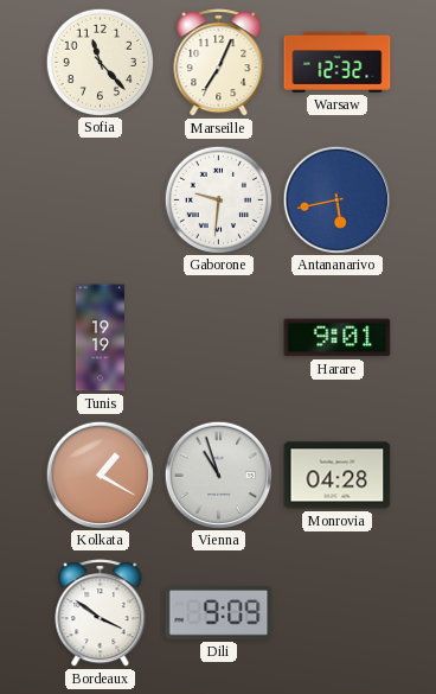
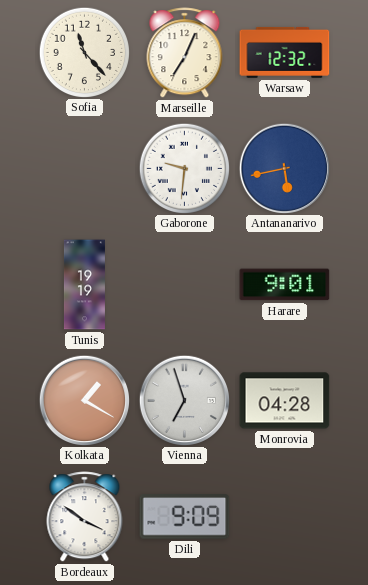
Vienna: 10:57 -> 6:57
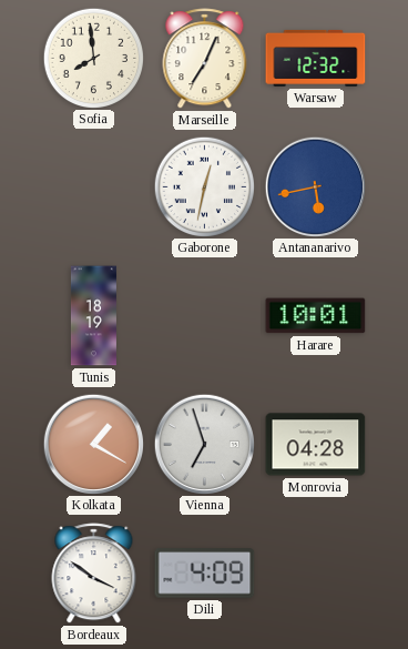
Sofia: 11:23 -> 7:59
Gaborone: 9:31 -> 12:32
Tunis: 19:19 -> 18:19
Harare: 9:01 -> 10:01
Dili: 9:09 -> 4:09
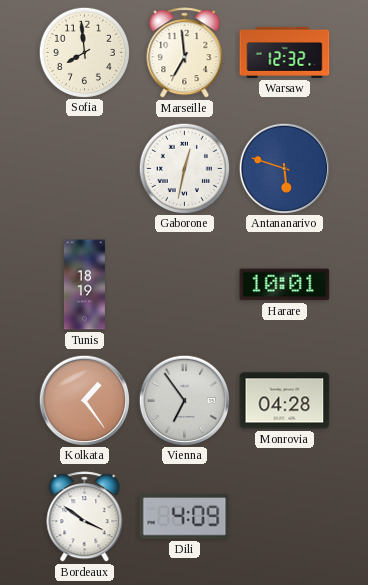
Marseille: 7:04 -> 6:59
Antananarivo: 5:43 -> 5:48
Kolkata: 1:20 -> 1:24
Vienna: 6:57 -> 6:54
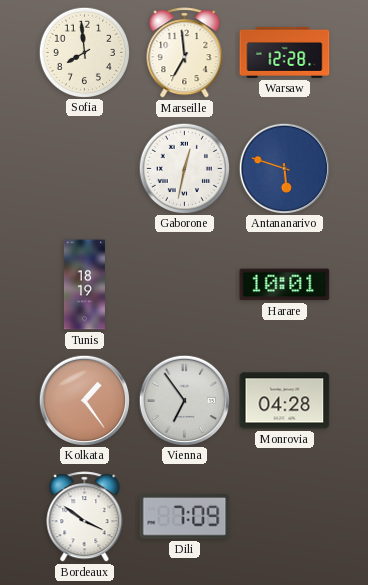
Warsaw: 12:32 -> 12:28
Dili: 4:09 -> 7:09
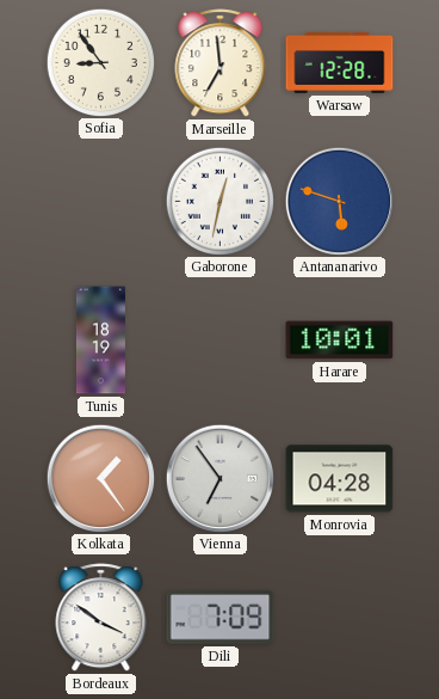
Sofia: 7:59 -> 8:54
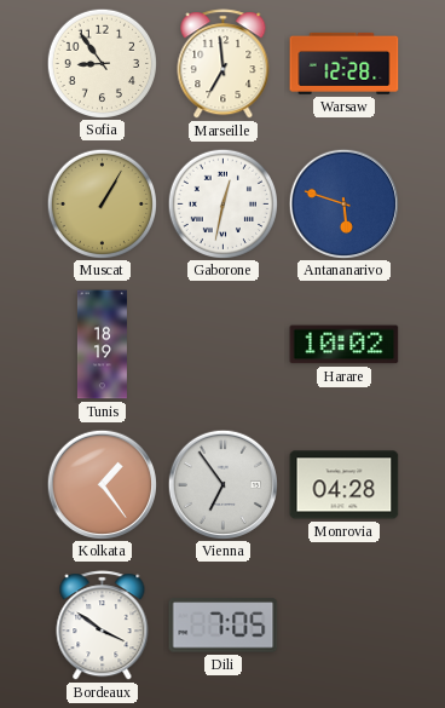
Muscat: none -> 1:05
Harare: 10:01 -> 10:02
Dili: 7:09 -> 7:05
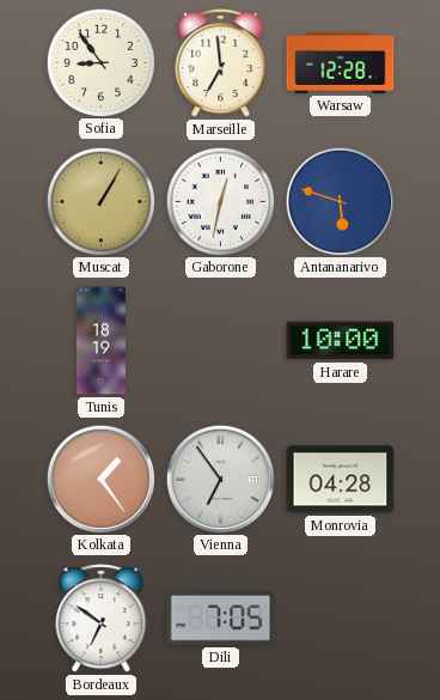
Harare: 10:02 -> 10:00
Bordeaux: 3:51 -> 6:51
